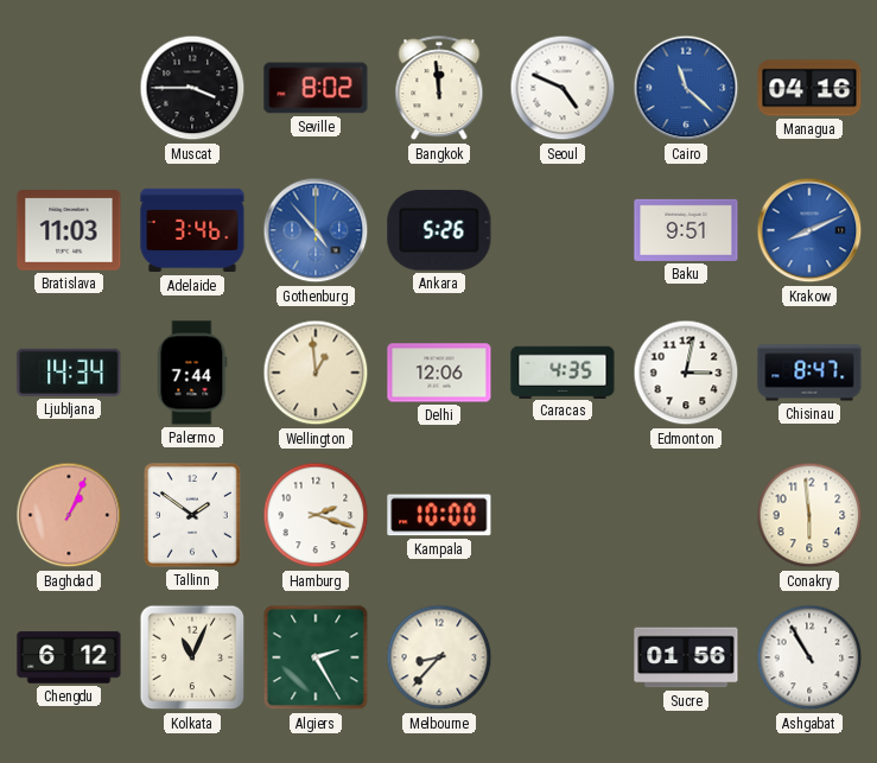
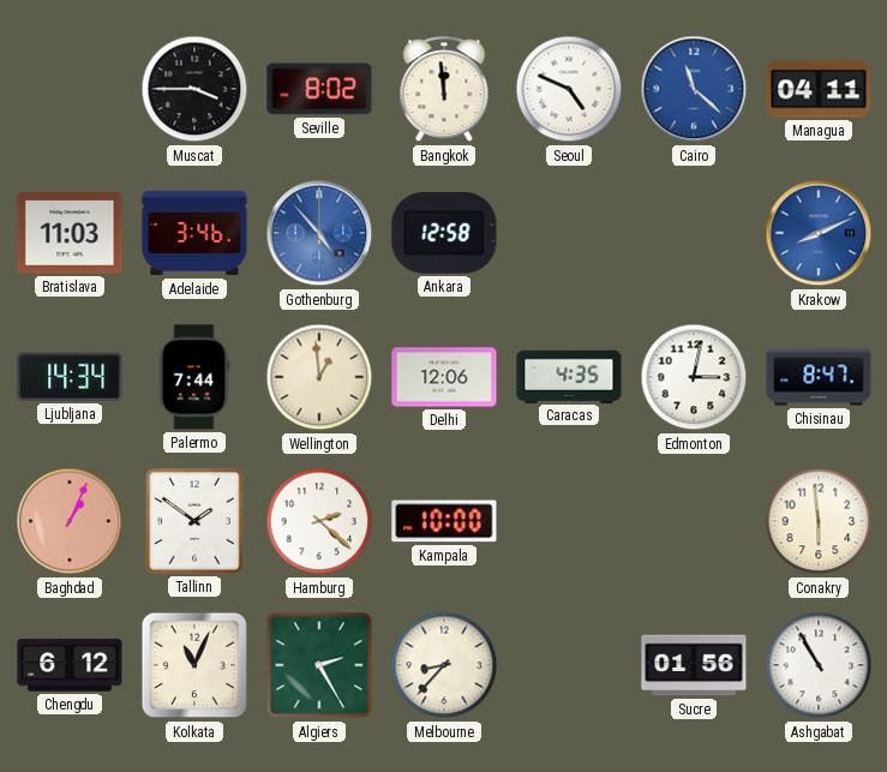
Managua: 04:16 -> 04:11
Ankara: 5:26 -> 12:58
Baku: 9:51 -> none
Hamburg: 2:18 -> 2:22
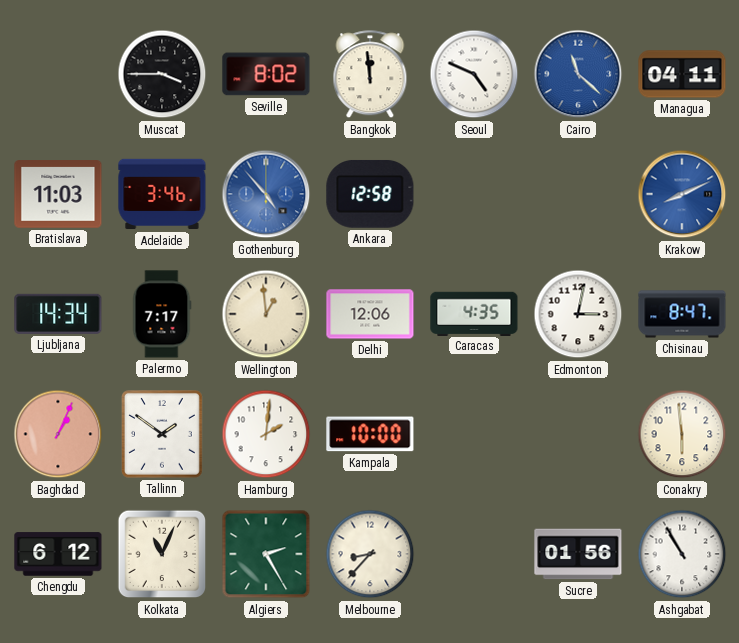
Palermo: 7:44 -> 7:17
Hamburg: 2:22 -> 2:01
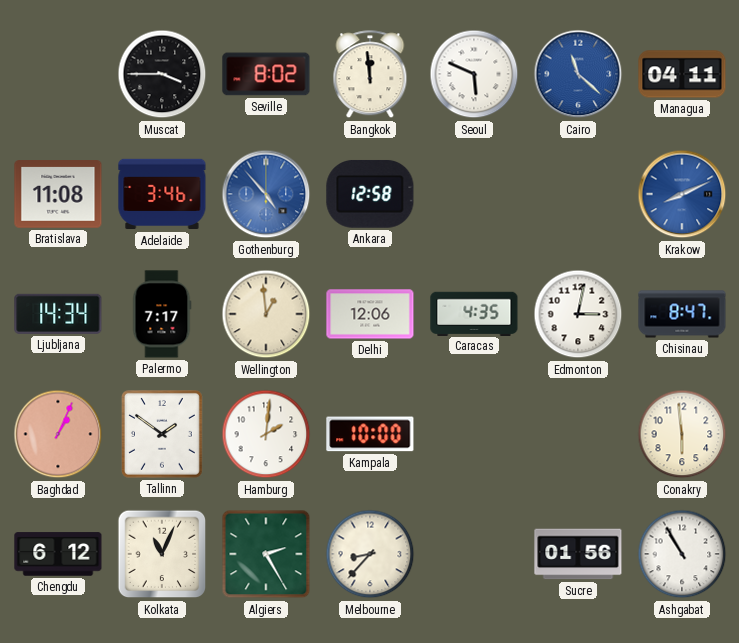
Seoul: 4:49 -> 5:49
Bratislava: 11:03 -> 11:08
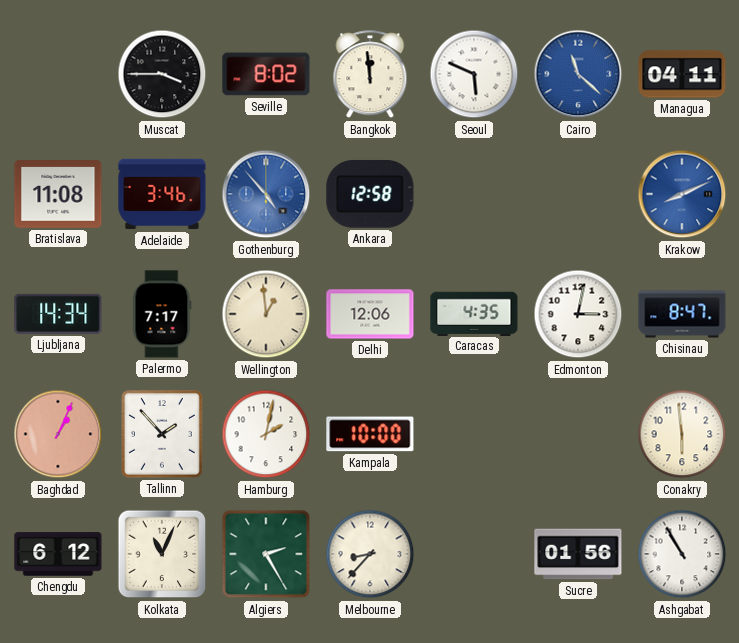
Tallinn: 1:51 -> 1:53
Hamburg: 2:01 -> 2:02
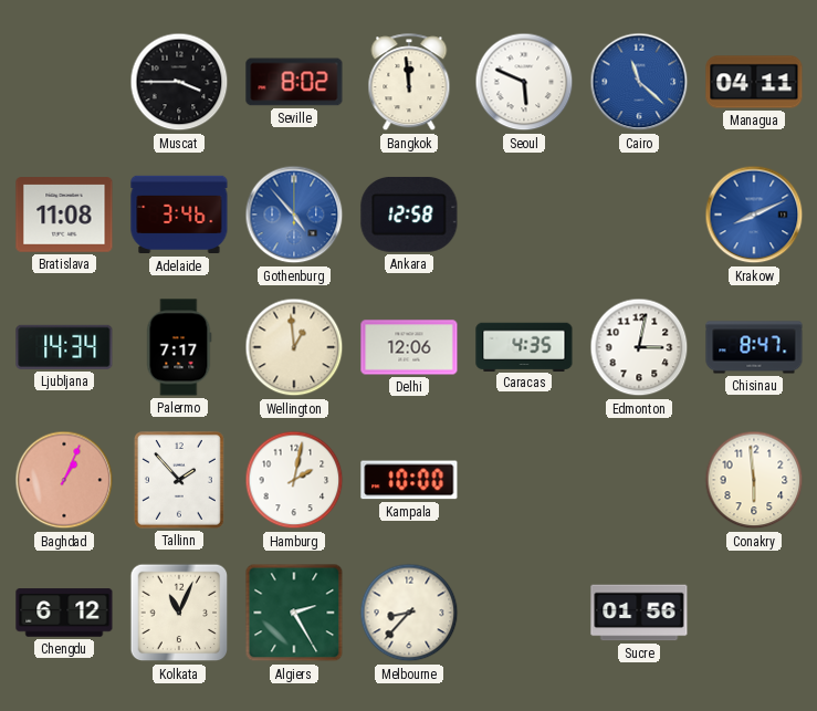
Ashgabat: 10:55 -> none
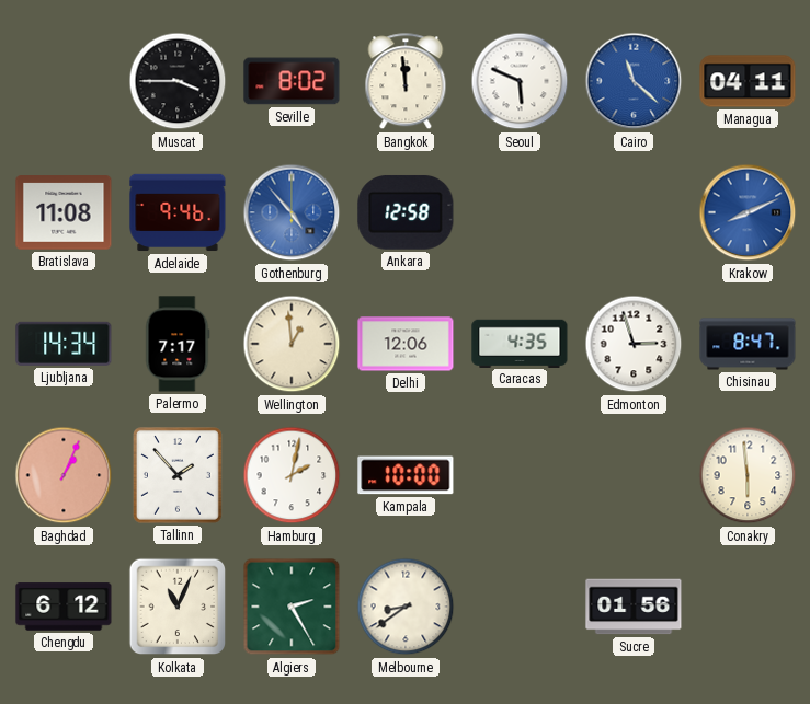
Adelaide: 3:46 -> 9:46
Edmonton: 3:02 -> 2:57
Melbourne: 8:37 -> 8:39
